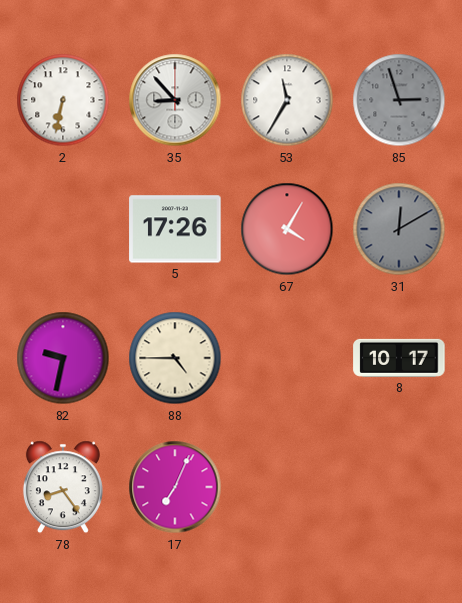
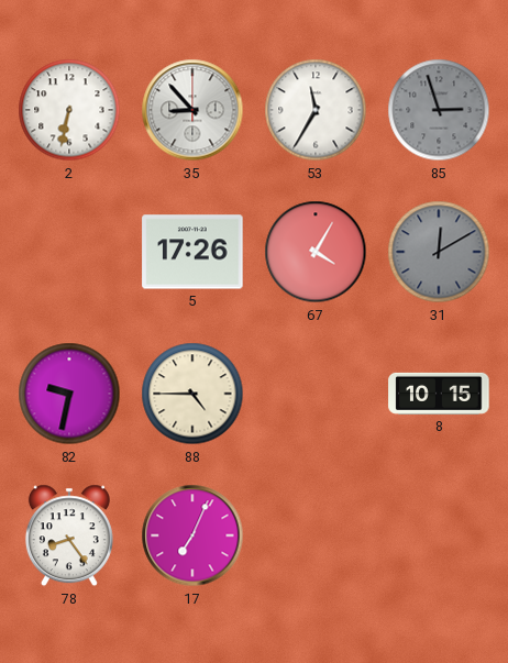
8: 10:17 -> 10:15
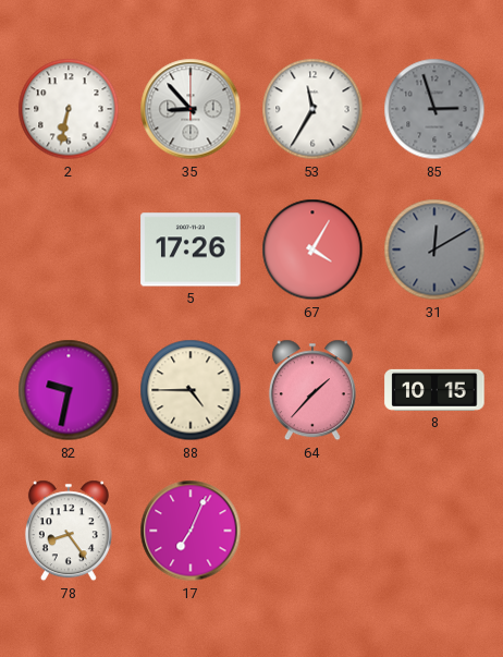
64: none -> 1:37
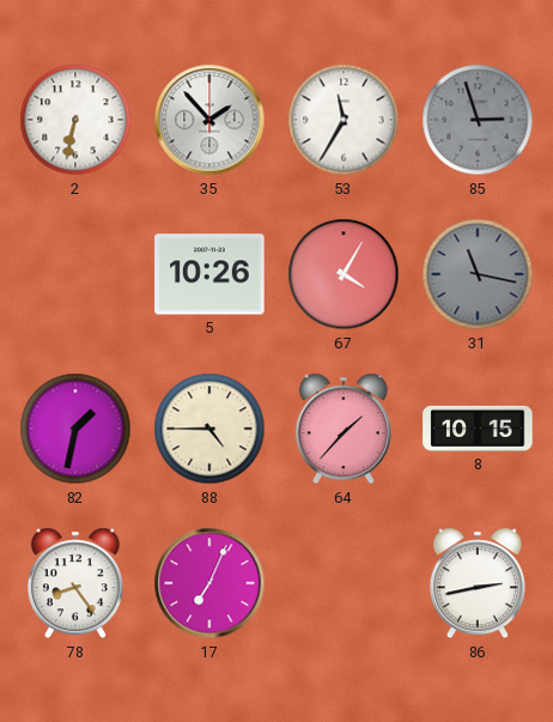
35: 8:53 -> 1:53
5: 17:26 -> 10:26
31: 12:10 -> 11:17
82: 9:32 -> 1:32
86: none -> 2:43
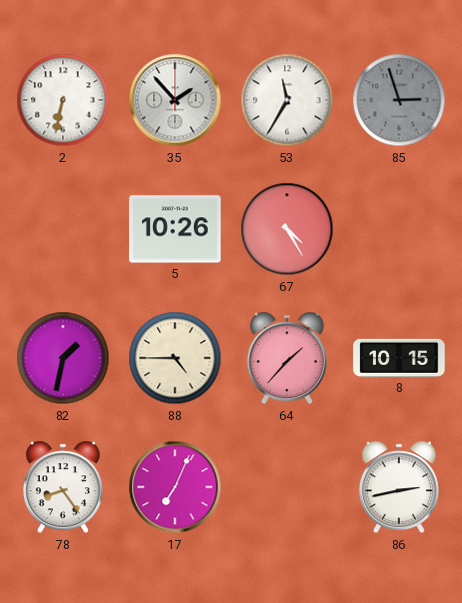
67: 4:05 -> 4:25
31: 11:17 -> none
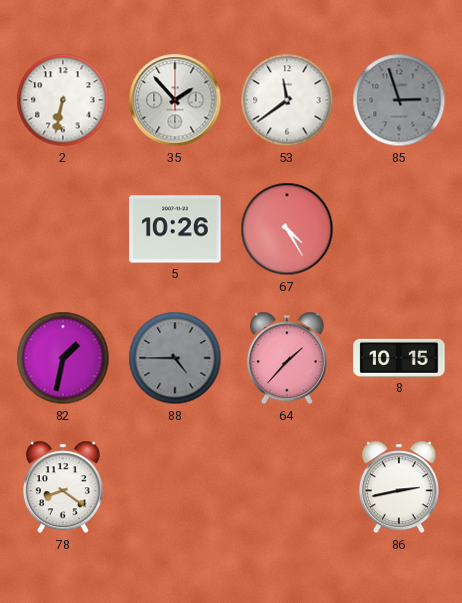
53: 11:35 -> 11:39
88 dial: cream -> grey
78: 8:24 -> 8:21
17: 7:04 -> none
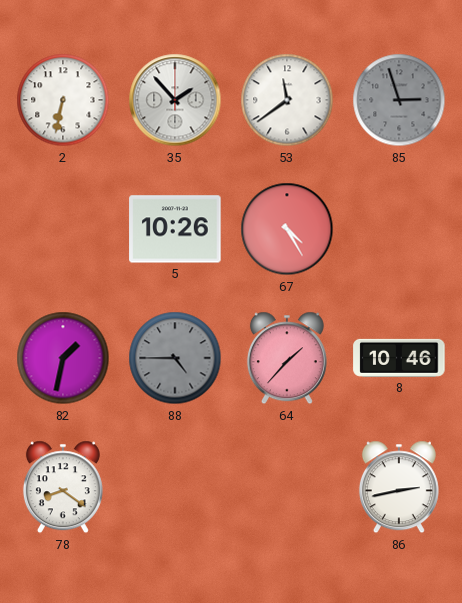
8: 10:15 -> 10:46
